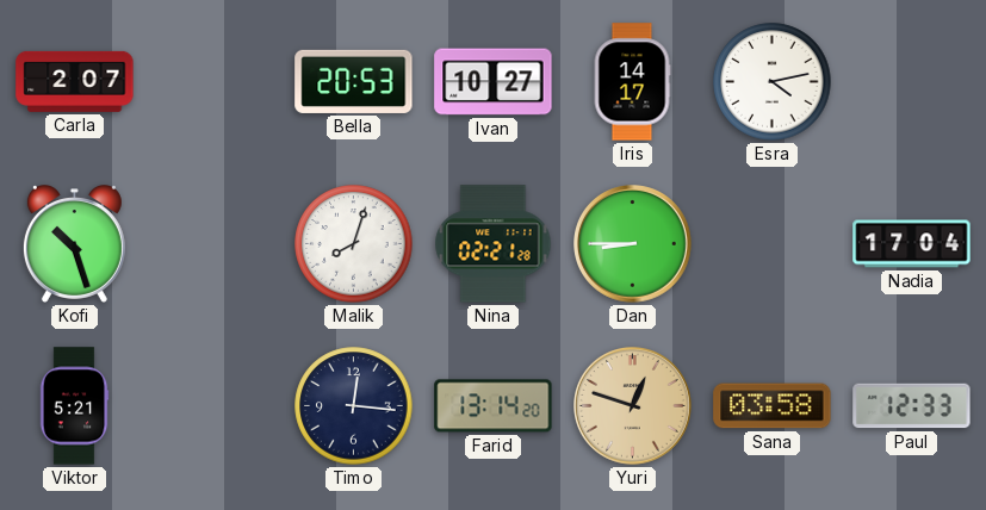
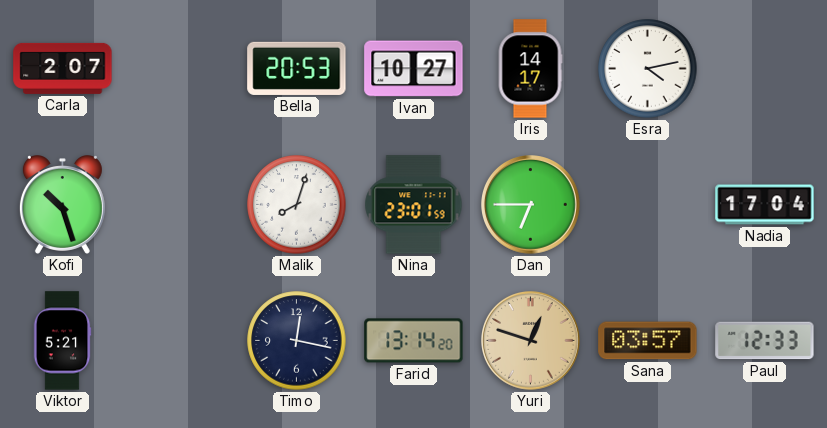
Nina: 02:21 -> 23:01
Dan: 8:45 -> 6:45
Timo: 12:16 -> 12:17
Sana: 03:58 -> 03:57
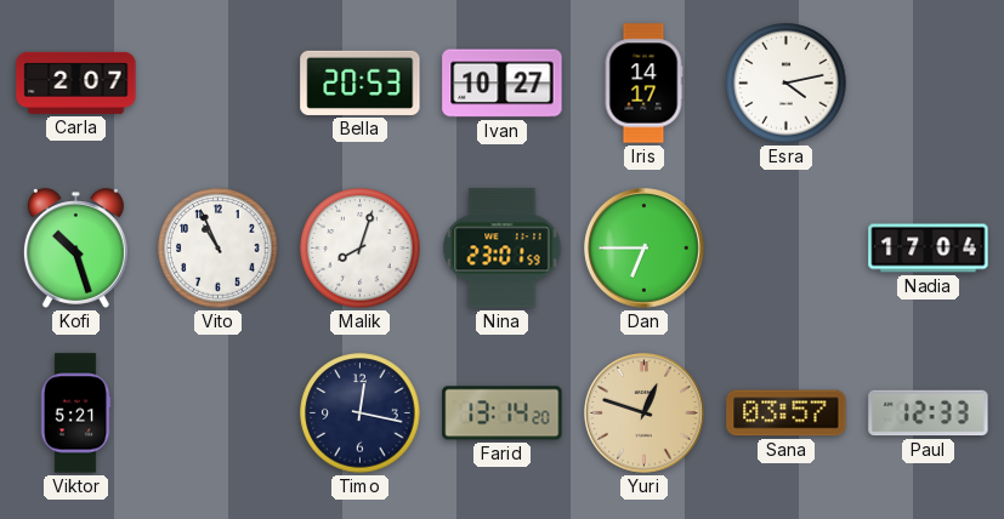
Vito: none -> 10:56
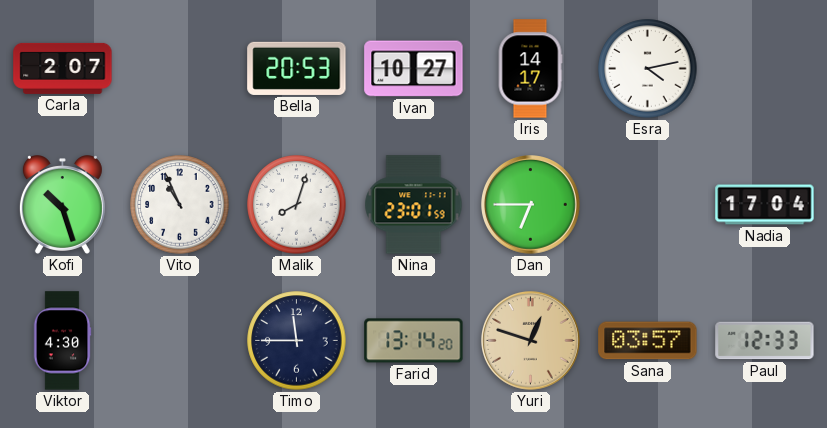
Viktor: 5:21 -> 4:30
Timo: 12:17 -> 11:45
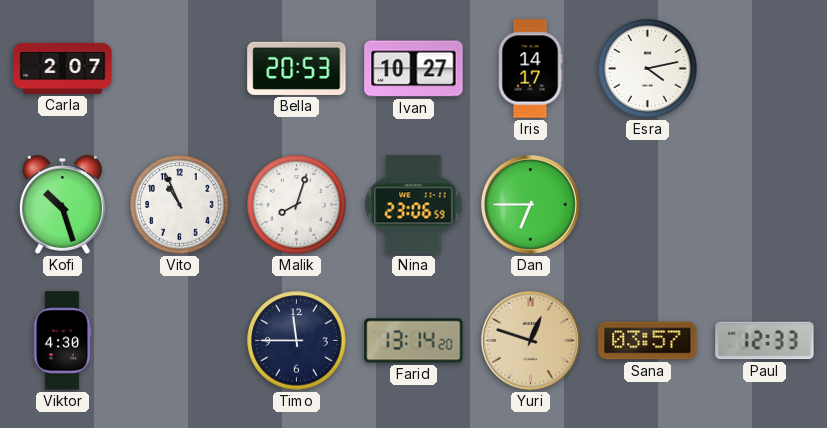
Nina: 23:01 -> 23:06
Nadia: 17:04 -> none
